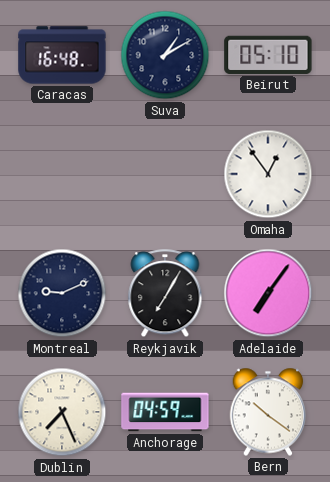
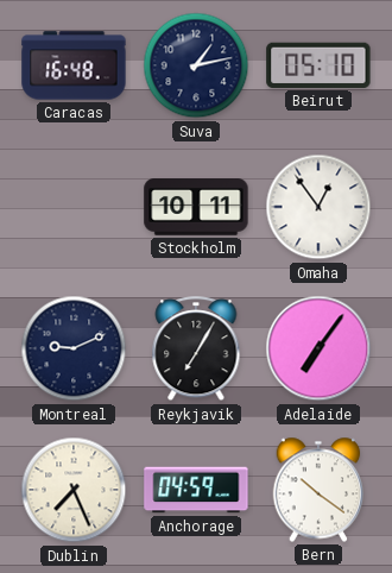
Suva: 1:10 -> 1:13
Stockholm: none -> 10:11
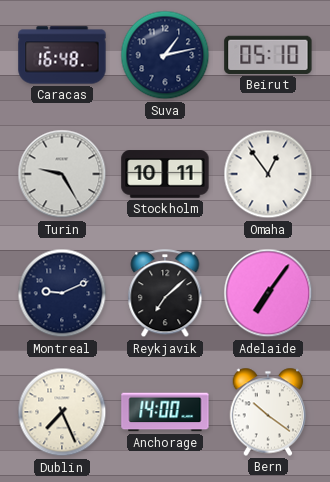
Turin: none -> 9:25
Reykjavik: 7:05 -> 7:08
Anchorage: 04:59 -> 14:00
